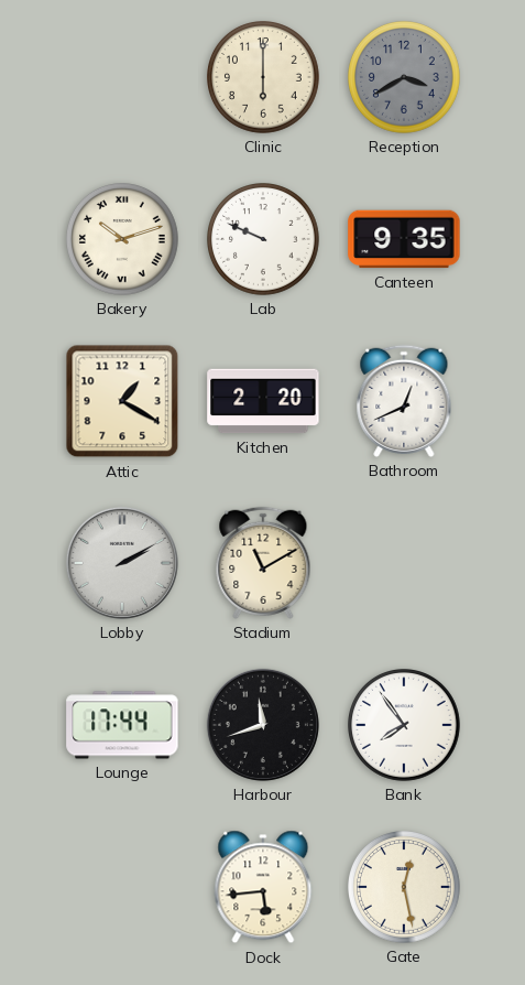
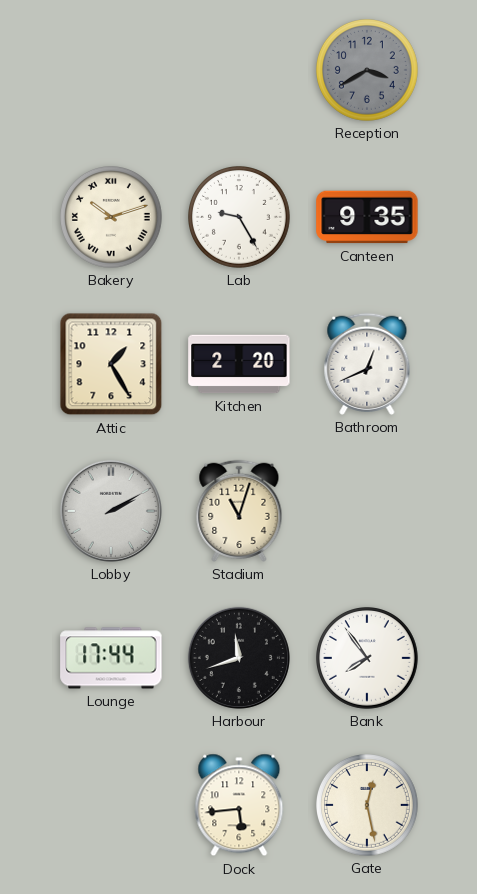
Clinic: 6:00 -> none
Lab: 9:49 -> 9:25
Attic: 1:20 -> 1:25
Stadium: 11:10 -> 11:03
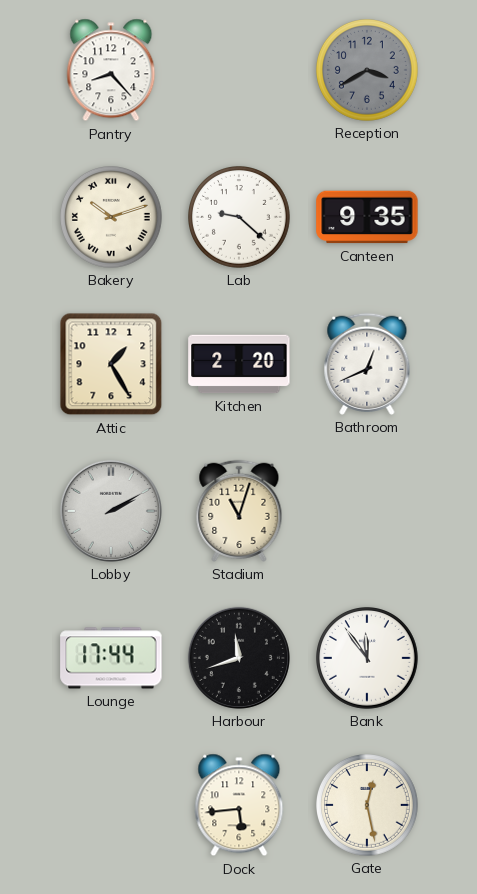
Pantry: none -> 8:23
Lab: 9:25 -> 9:22
Bank: 7:54 -> 11:54
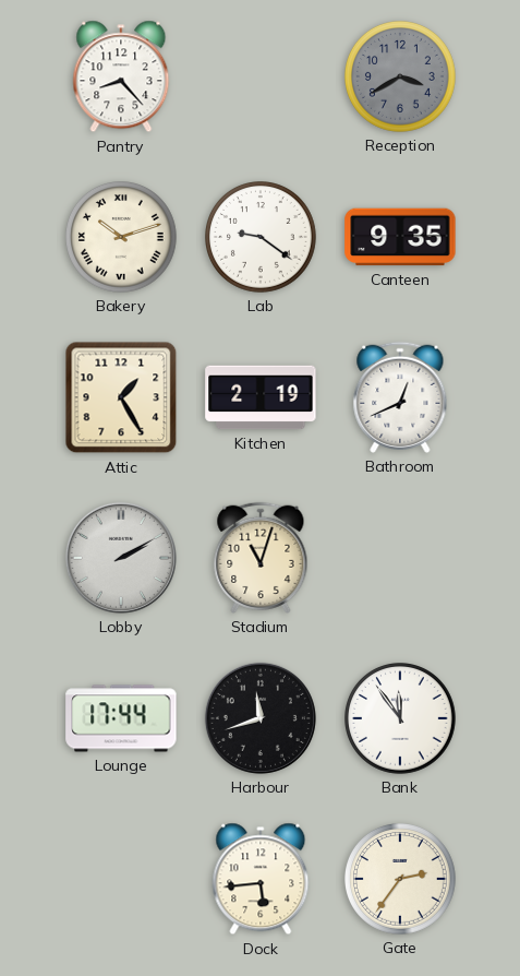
Lab: 9:22 -> 9:21
Kitchen: 2:20 -> 2:19
Gate: 12:28 -> 2:36
